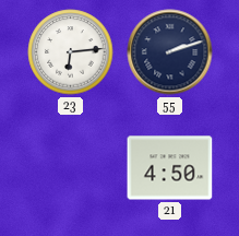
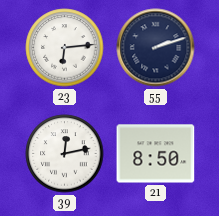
39: none -> 12:13
21: 4:50 -> 8:50
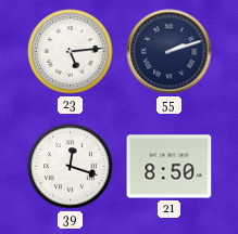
23: 6:14 -> 5:14
39: 12:13 -> 12:18
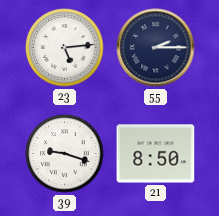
55: 2:12 -> 2:15
39: 12:18 -> 9:18
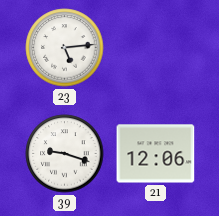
55: 2:15 -> none
21: 8:50 -> 12:06
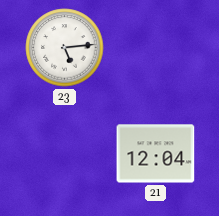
39: 9:18 -> none
21: 12:06 -> 12:04
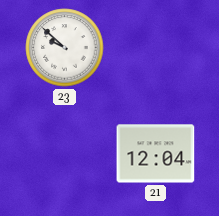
23: 5:14 -> 9:52
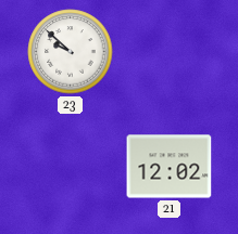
21: 12:04 -> 12:02
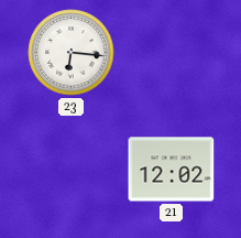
23: 9:52 -> 6:16
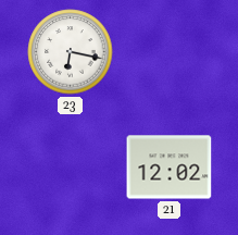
23: 6:16 -> 6:17
